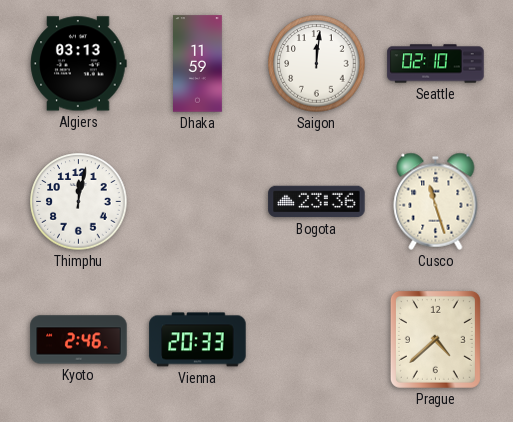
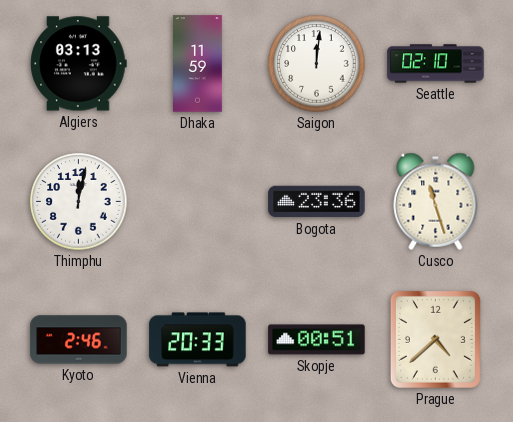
Skopje: none -> 00:51
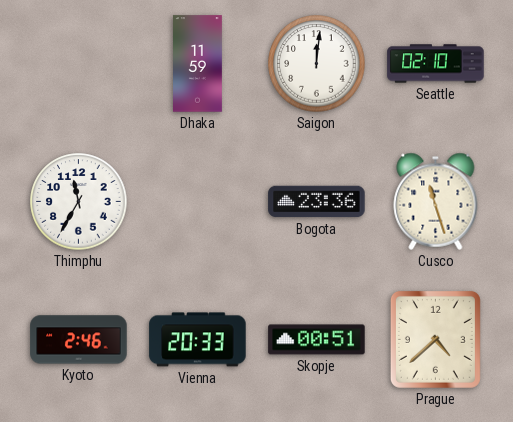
Algiers: 03:13 -> none
Thimphu: 12:02 -> 11:35
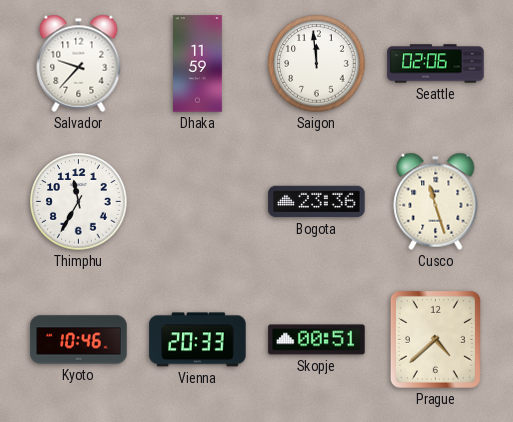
Salvador: none -> 9:37
Saigon: 12:01 -> 11:59
Seattle: 02:10 -> 02:06
Kyoto: 2:46 -> 10:46
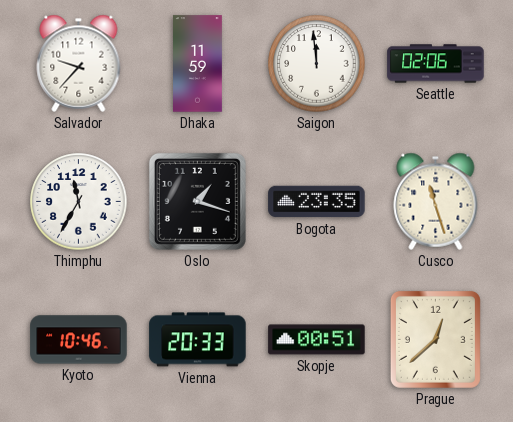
Oslo: none -> 1:18
Bogota: 23:36 -> 23:35
Prague: 4:38 -> 12:38
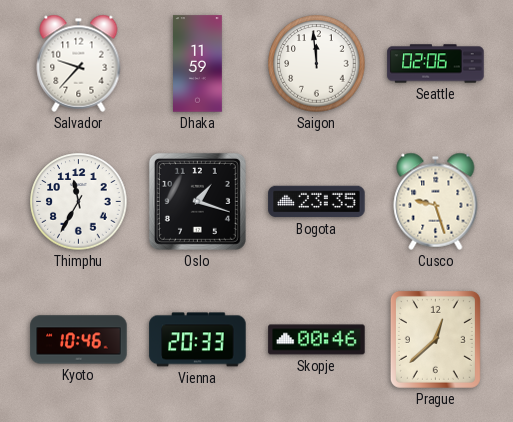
Cusco: 11:27 -> 9:27
Skopje: 00:51 -> 00:46
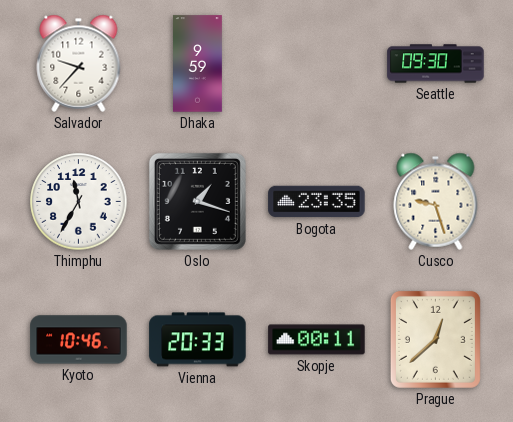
Dhaka: 11:59 -> 9:59
Saigon: 11:59 -> none
Seattle: 02:06 -> 09:30
Skopje: 00:46 -> 00:11
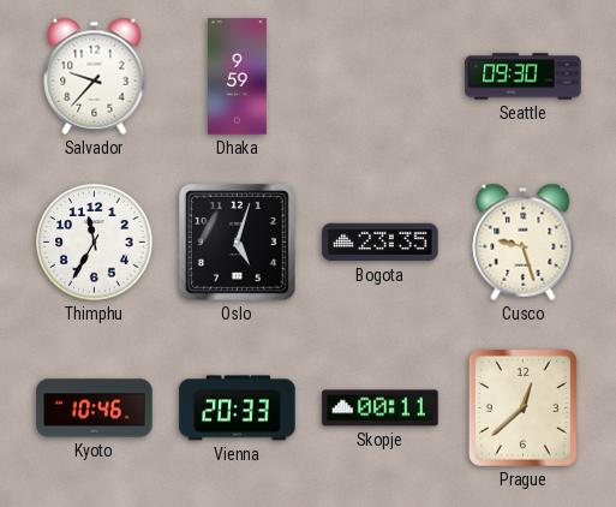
Oslo: 1:18 -> 5:03
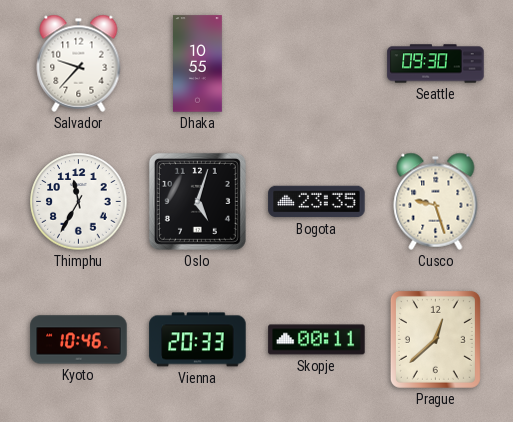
Dhaka: 9:59 -> 10:55
